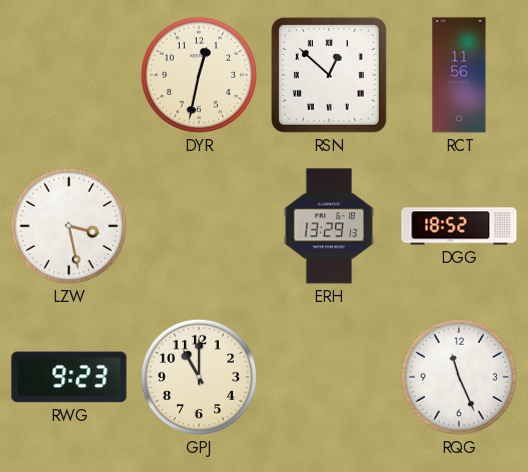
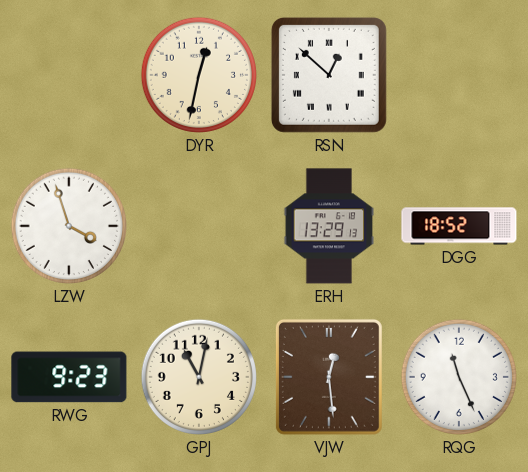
RCT: 11:56 -> none
LZW: 3:28 -> 3:57
GPJ: 11:00 -> 11:02
VJW: none -> 12:29
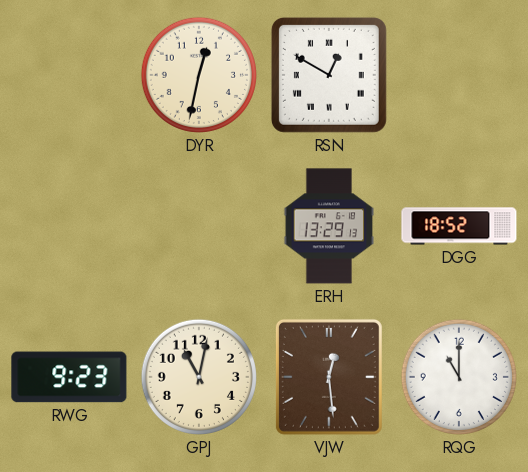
RSN: 12:52 -> 12:50
LZW: 3:57 -> none
RQG: 11:26 -> 11:00
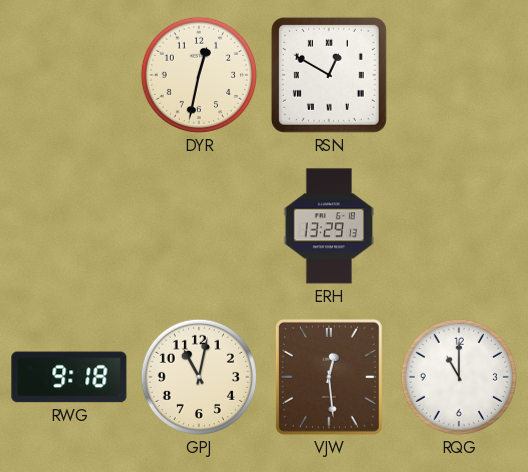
DGG: 18:52 -> none
RWG: 9:23 -> 9:18
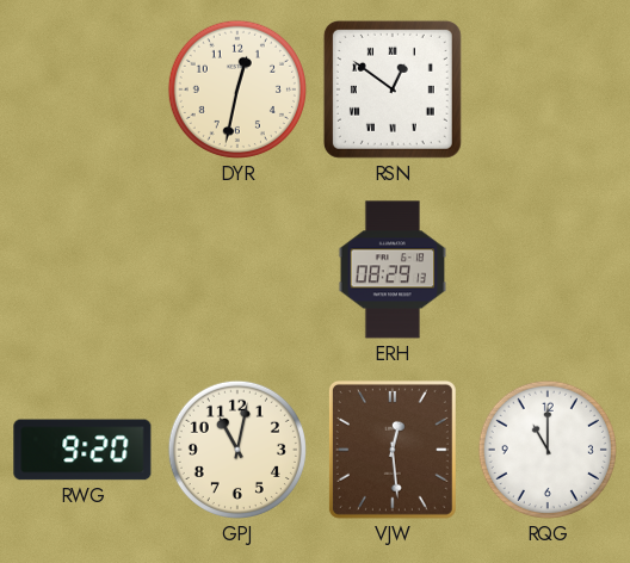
RSN: 12:50 -> 12:51
ERH: 13:29 -> 08:29
RWG: 9:18 -> 9:20
